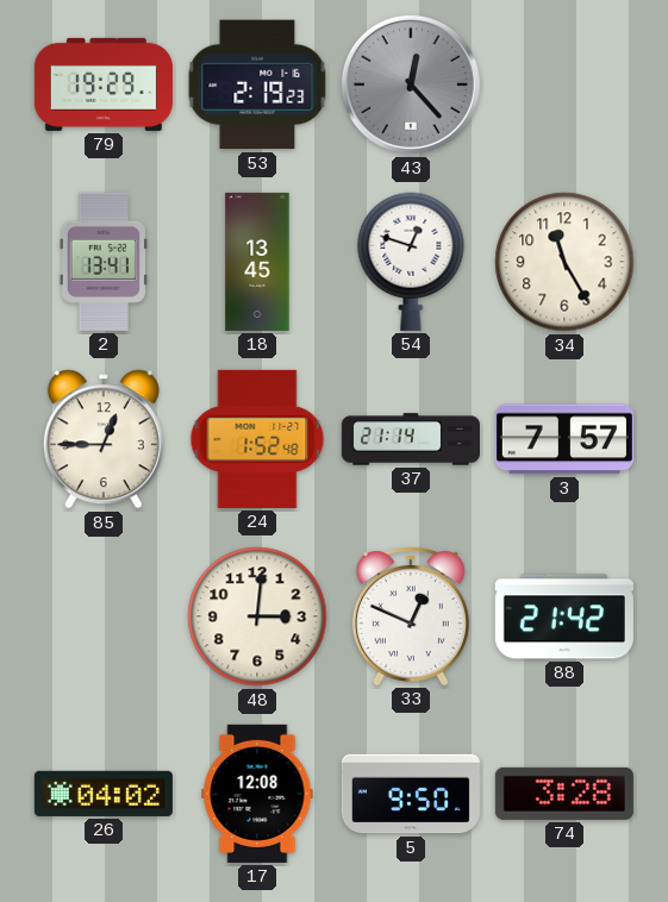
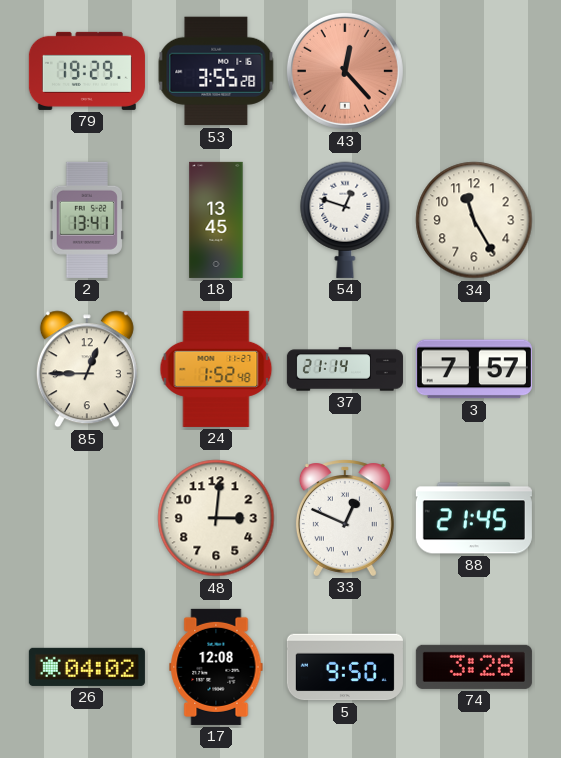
53: 2:19 -> 3:55
43 dial: grey -> salmon
88: 21:42 -> 21:45
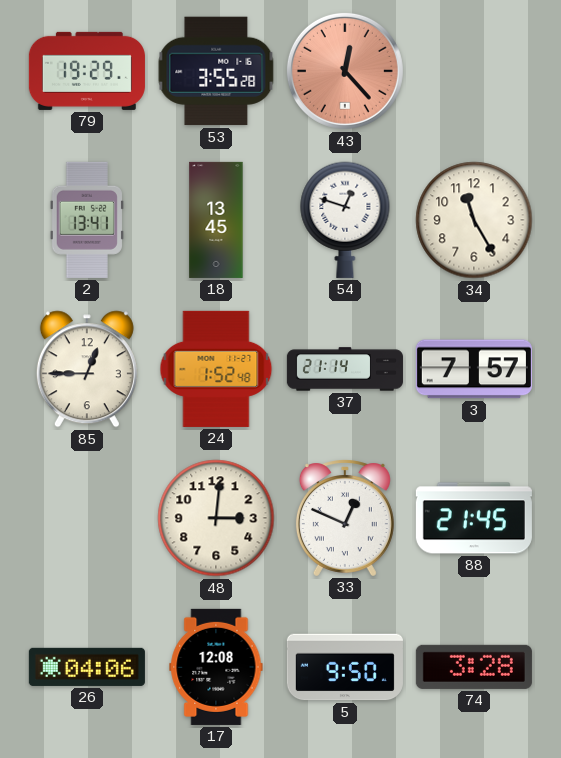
26: 04:02 -> 04:06
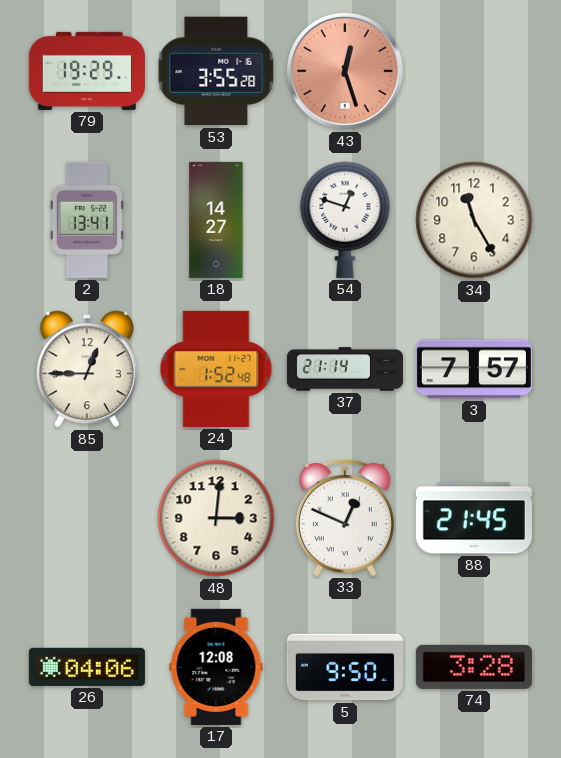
43: 12:23 -> 12:27
18: 13:45 -> 14:27
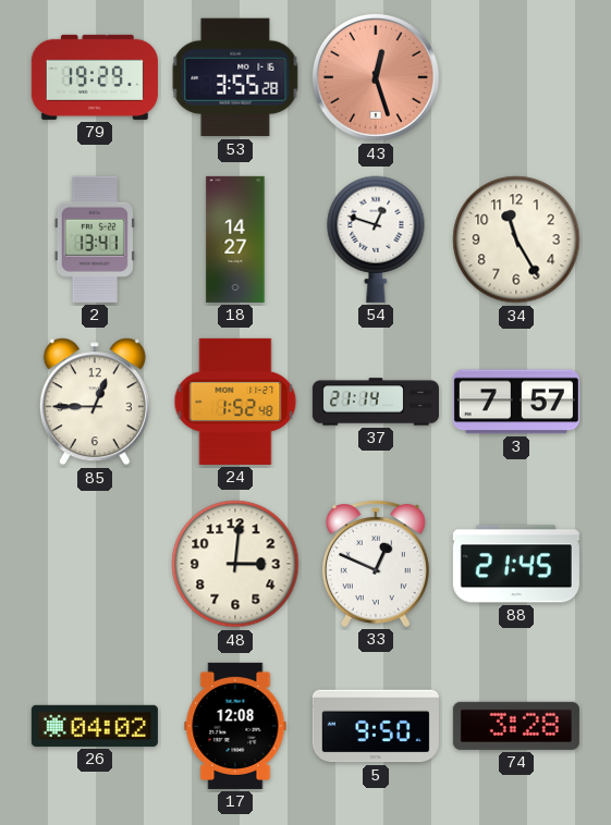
26: 04:06 -> 04:02
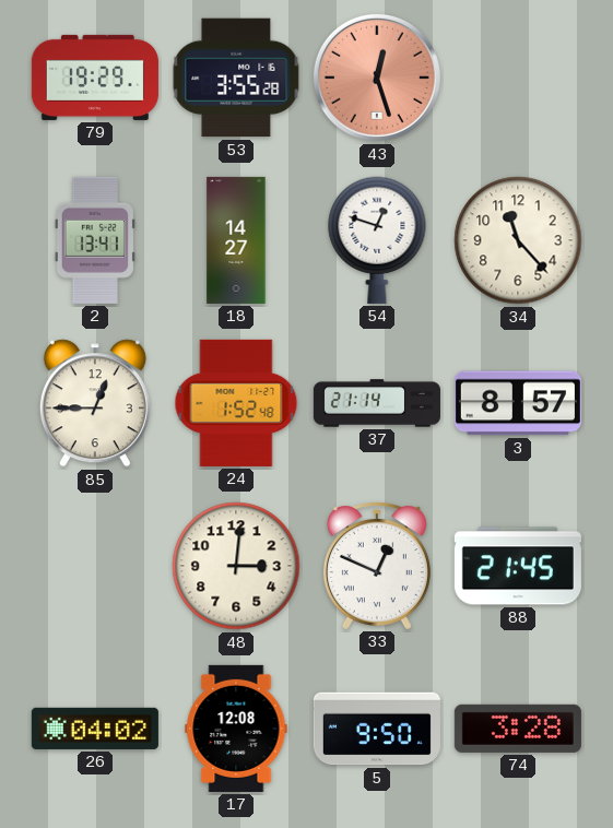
34: 11:25 -> 11:23
3: 7:57 -> 8:57
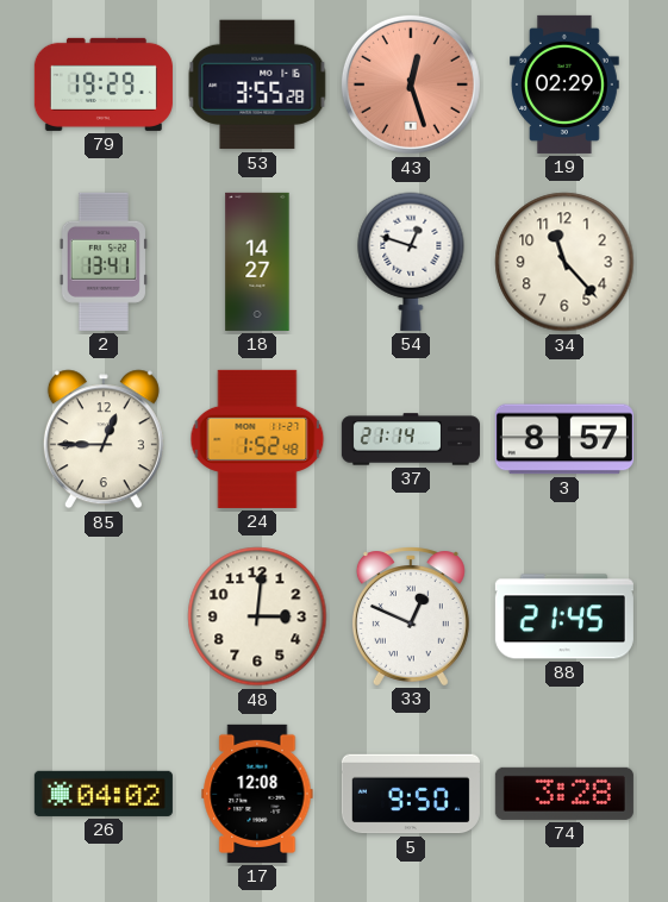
19: none -> 02:29
